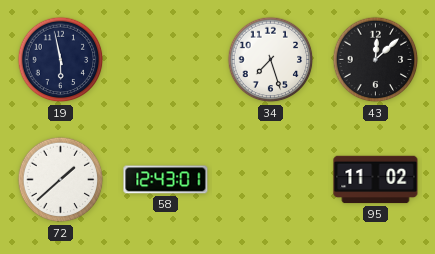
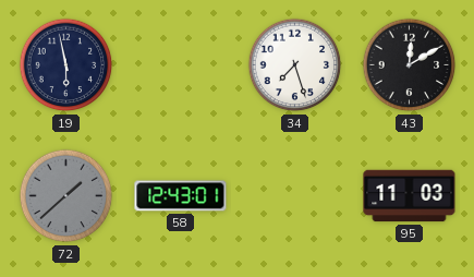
43: 12:08 -> 12:10
72 dial: white -> grey
95: 11:02 -> 11:03
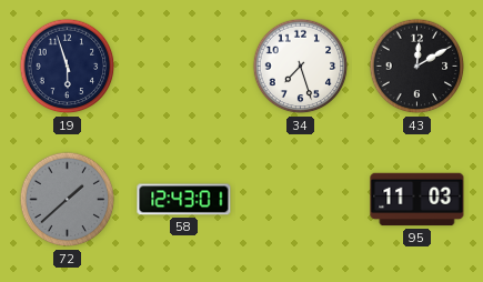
19: 5:58 -> 5:57
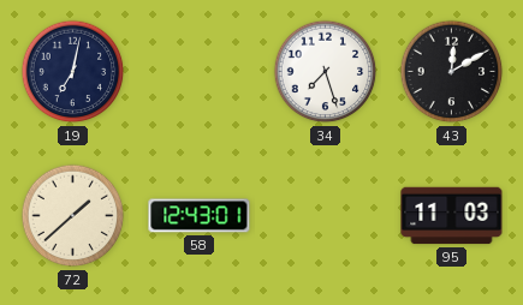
19: 5:57 -> 7:02
72 dial: grey -> cream
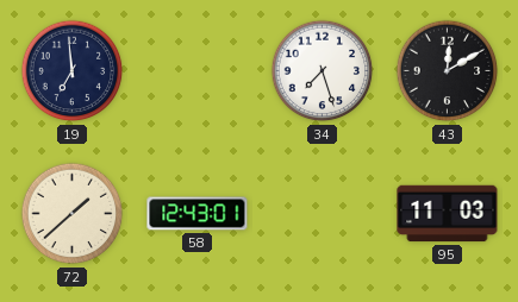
19: 7:02 -> 6:59
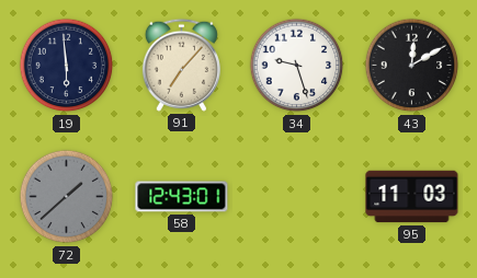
19: 6:59 -> 5:59
91: none -> 7:07
34: 7:27 -> 9:27
72 dial: cream -> grey
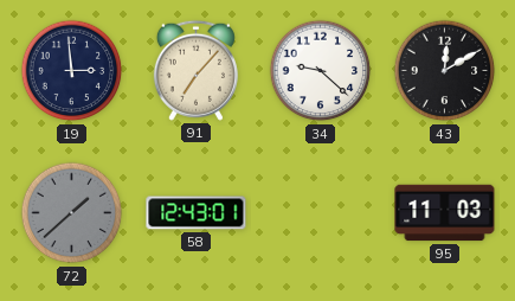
19: 5:59 -> 2:59
34: 9:27 -> 9:22
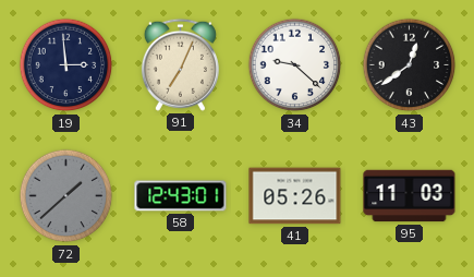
91: 7:07 -> 7:04
43: 12:10 -> 12:39
41: none -> 05:26
